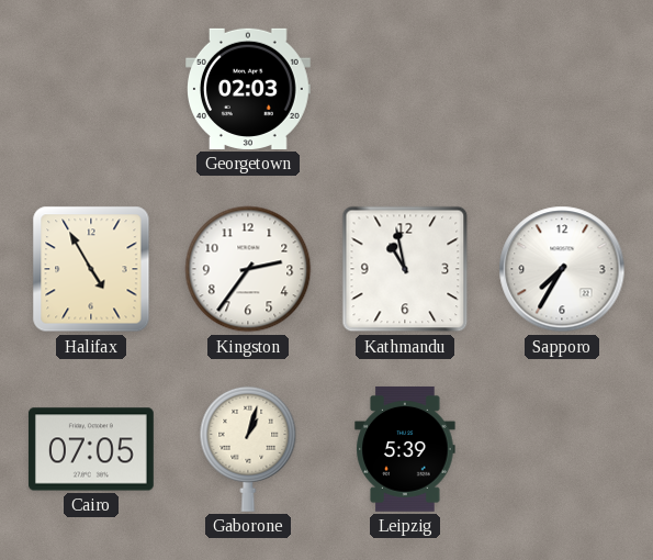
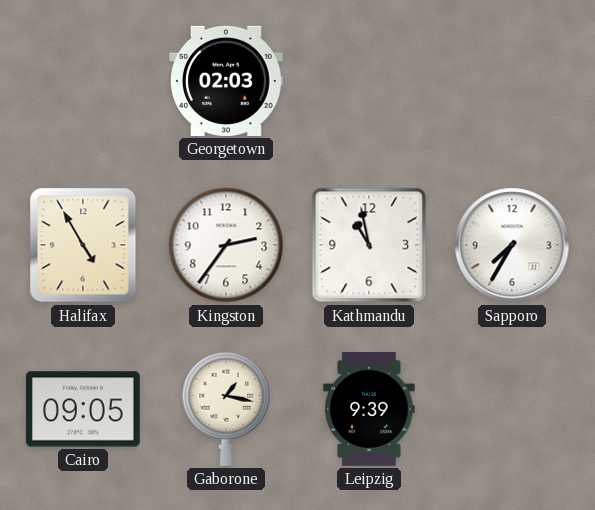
Cairo: 07:05 -> 09:05
Gaborone: 1:03 -> 1:17
Leipzig: 5:39 -> 9:39
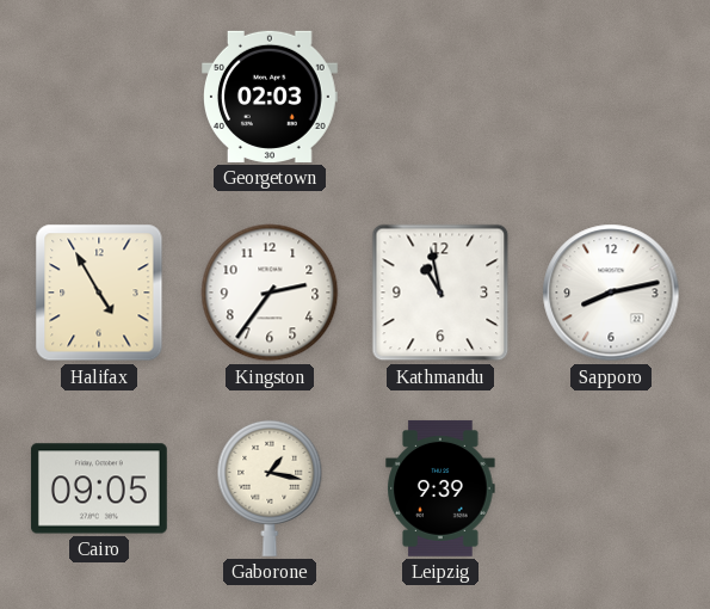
Sapporo: 7:35 -> 8:13
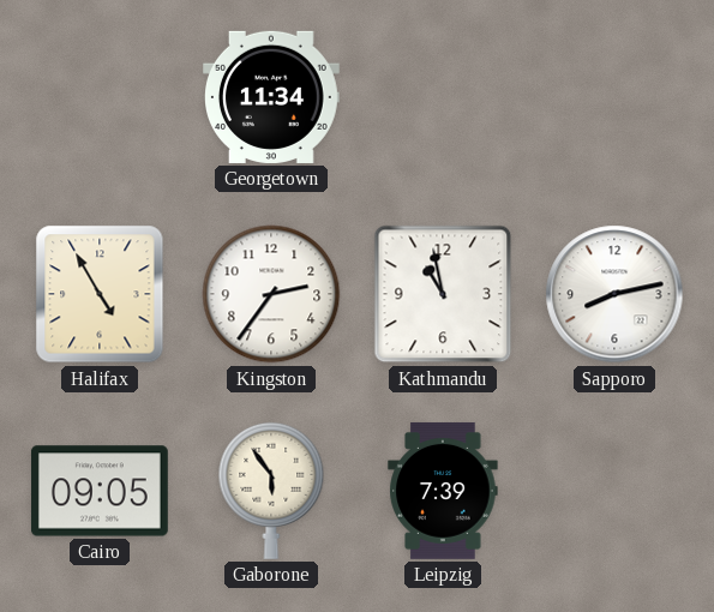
Georgetown: 02:03 -> 11:34
Gaborone: 1:17 -> 5:54
Leipzig: 9:39 -> 7:39
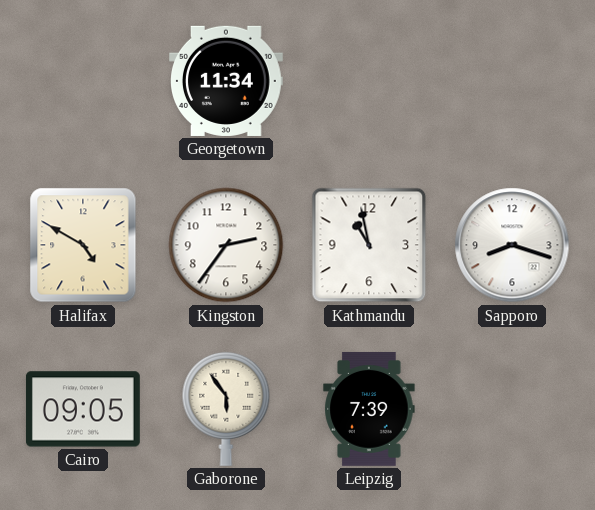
Halifax: 4:55 -> 4:50
Sapporo: 8:13 -> 8:18
